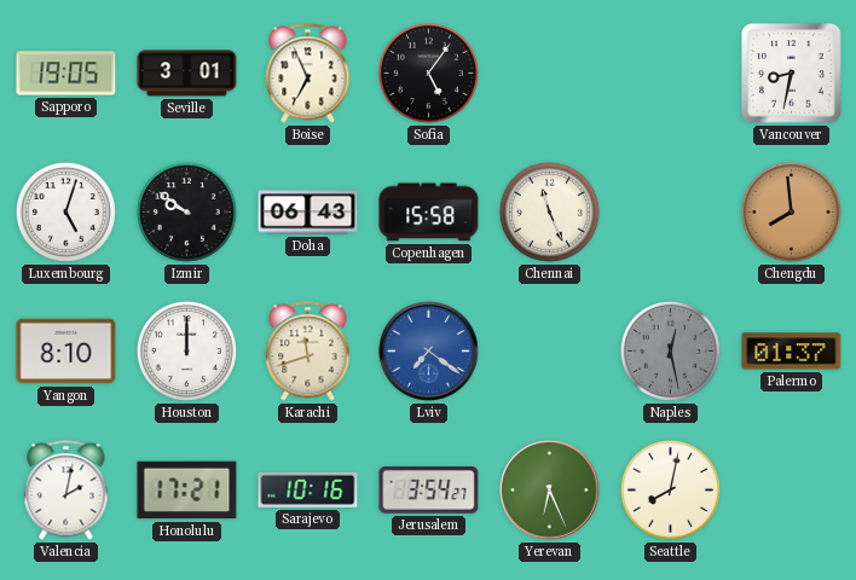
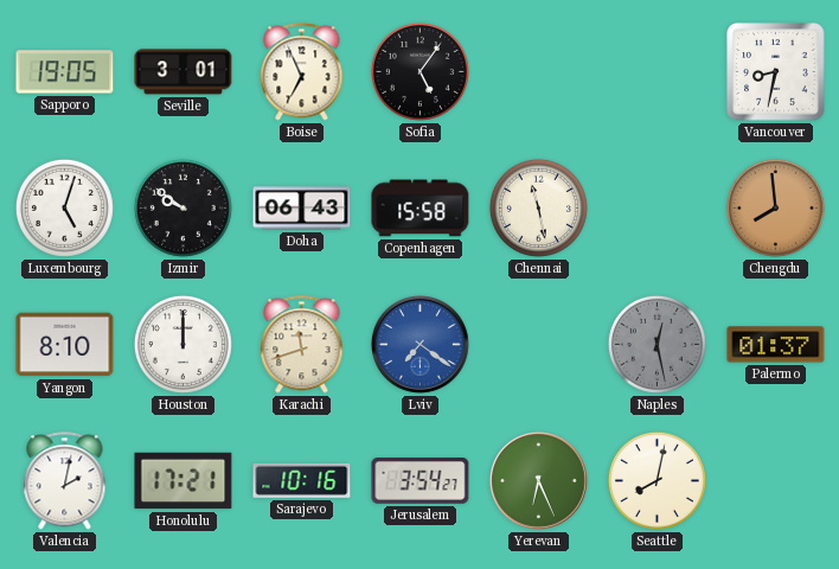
Chennai: 11:26 -> 11:28
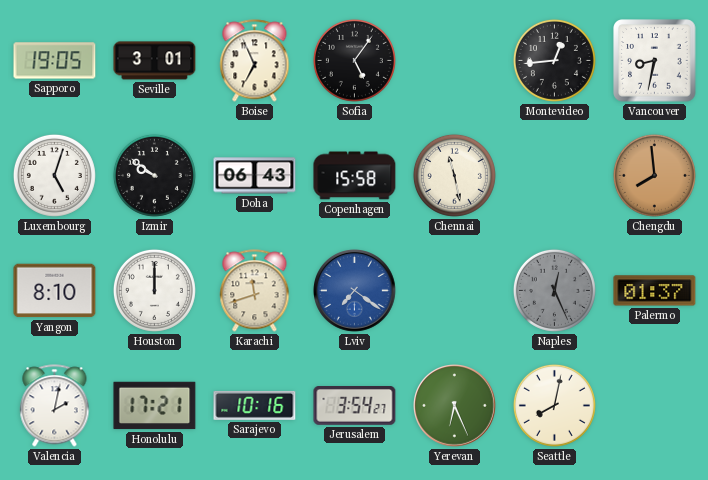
Montevideo: none -> 12:44
Naples: 12:28 -> 12:26
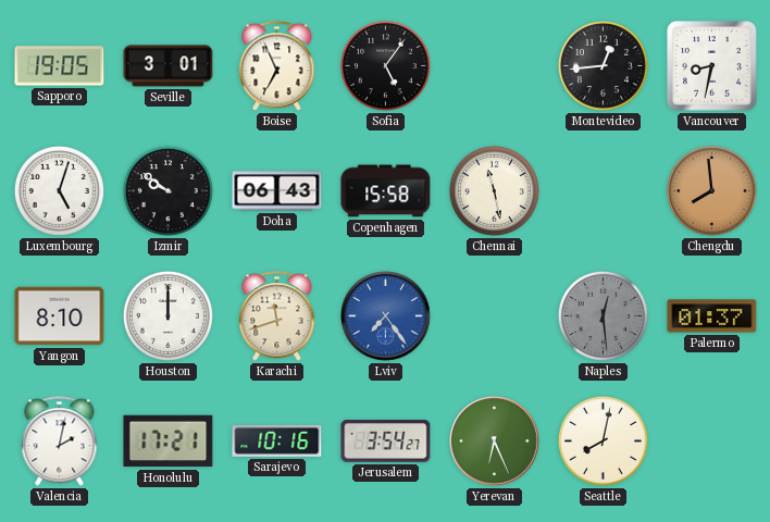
Lviv: 7:21 -> 7:24
Naples: 12:26 -> 12:29
